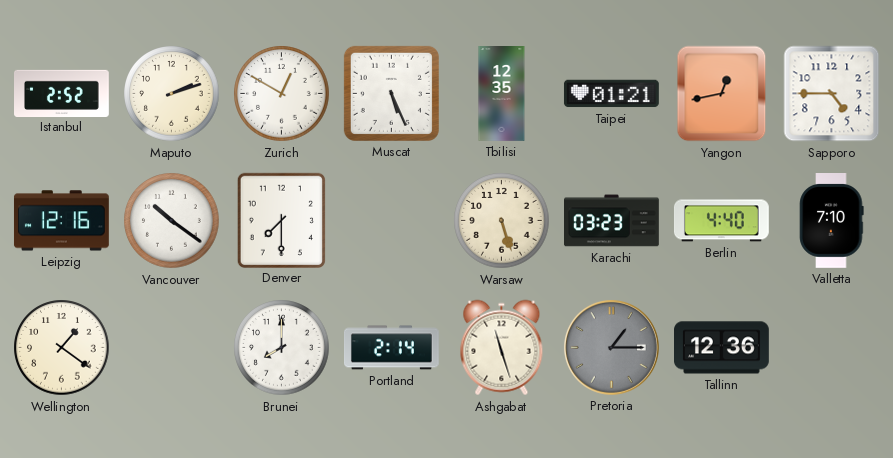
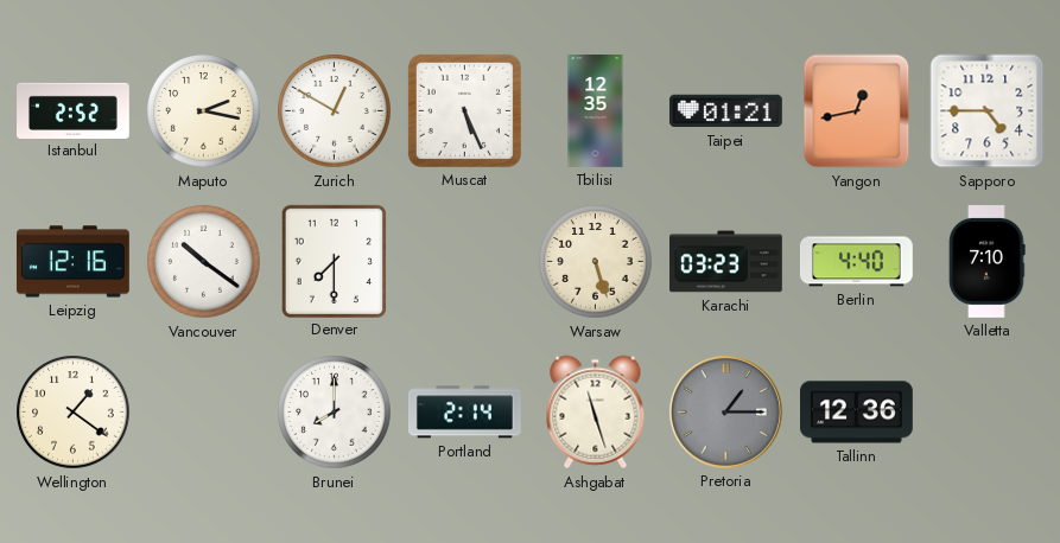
Maputo: 2:12 -> 2:17
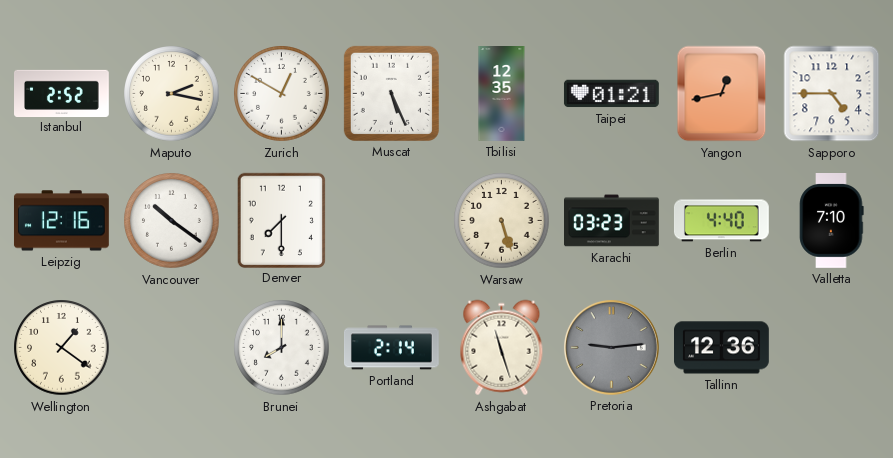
Pretoria: 1:15 -> 9:14
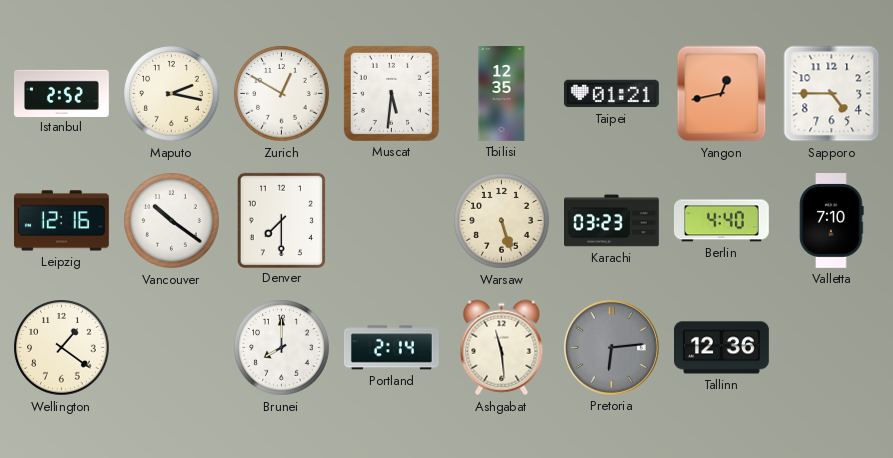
Muscat: 5:26 -> 5:31
Ashgabat: 11:27 -> 11:29
Pretoria: 9:14 -> 6:14
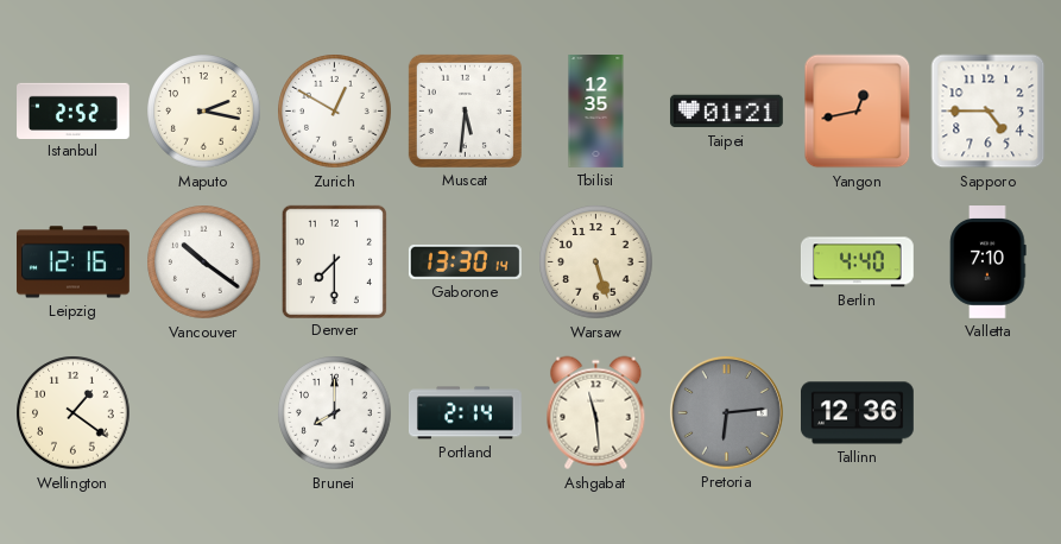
Gaborone: none -> 13:30
Karachi: 03:23 -> none
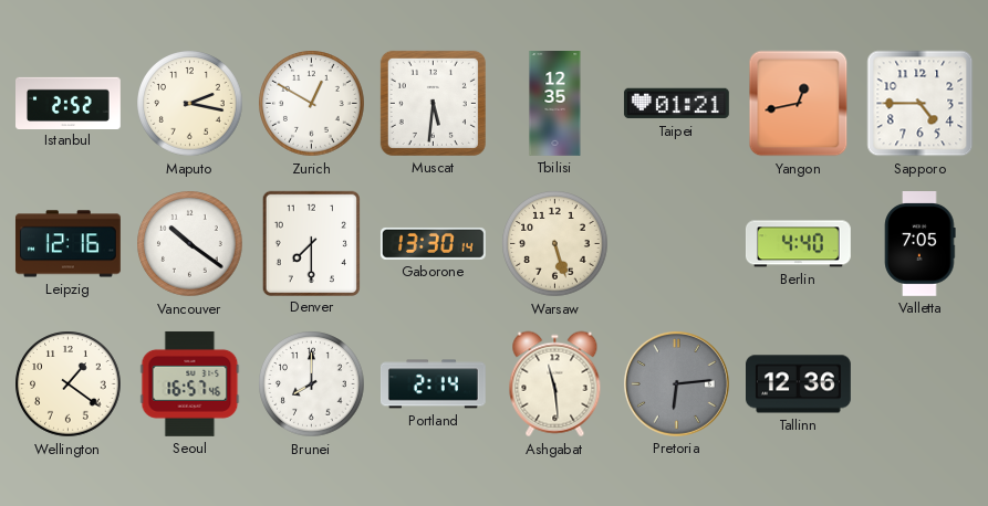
Valletta: 7:10 -> 7:05
Seoul: none -> 16:57
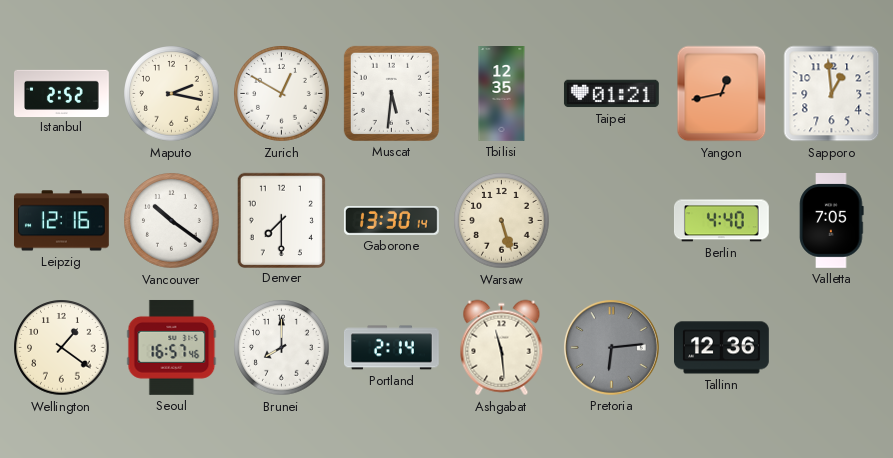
Sapporo: 4:45 -> 12:59
